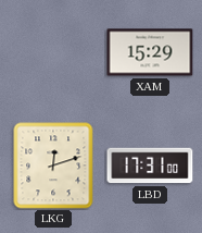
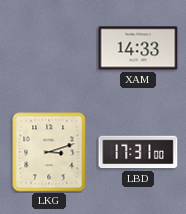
XAM: 15:29 -> 14:33
LKG: 12:12 -> 3:12
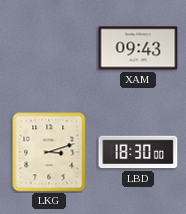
XAM: 14:33 -> 09:43
LBD: 17:31 -> 18:30
